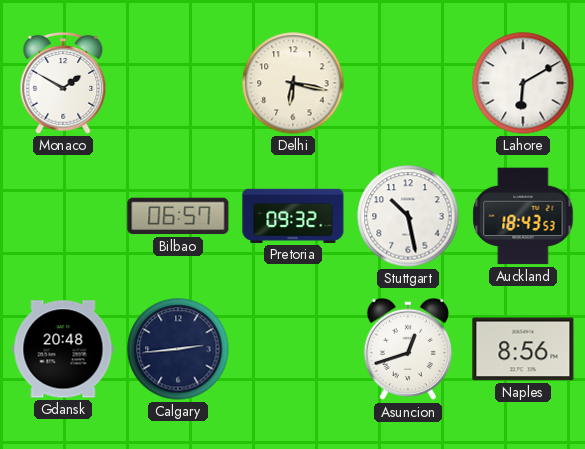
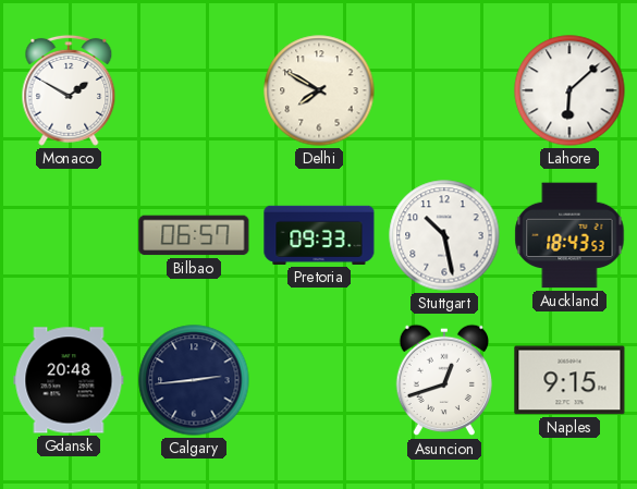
Delhi: 6:17 -> 7:50
Lahore: 6:10 -> 6:08
Pretoria: 09:32 -> 09:33
Naples: 8:56 -> 9:15
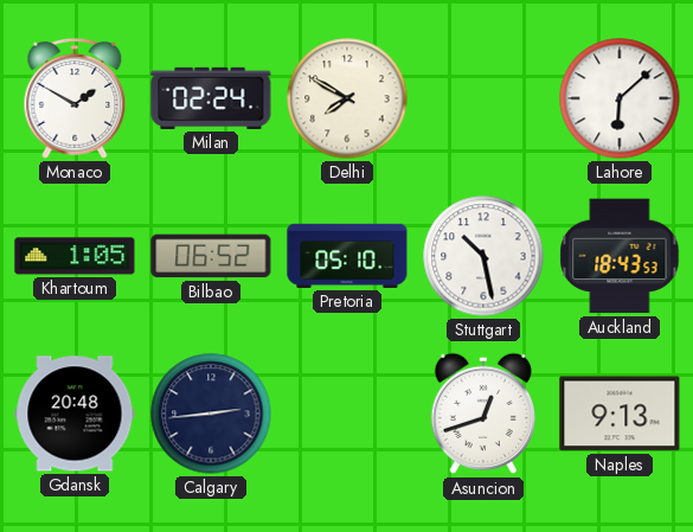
Milan: none -> 02:24
Khartoum: none -> 1:05
Bilbao: 06:57 -> 06:52
Pretoria: 09:33 -> 05:10
Naples: 9:15 -> 9:13
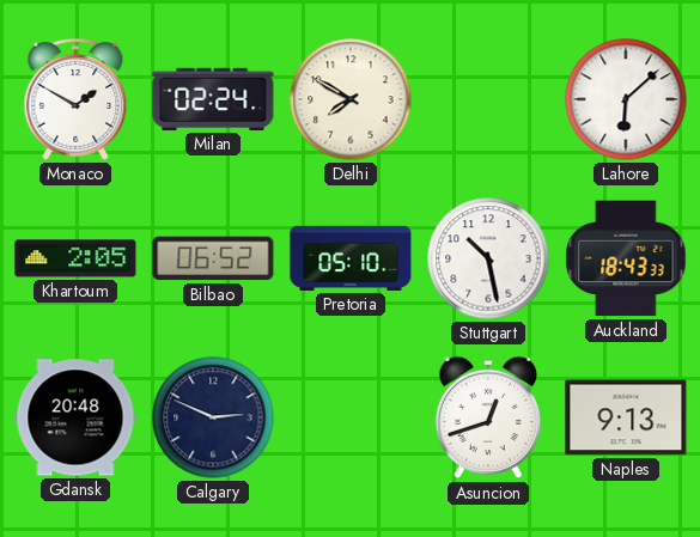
Khartoum: 1:05 -> 2:05
Auckland: 18:43:53 -> 18:43:33
Calgary: 2:44 -> 2:49
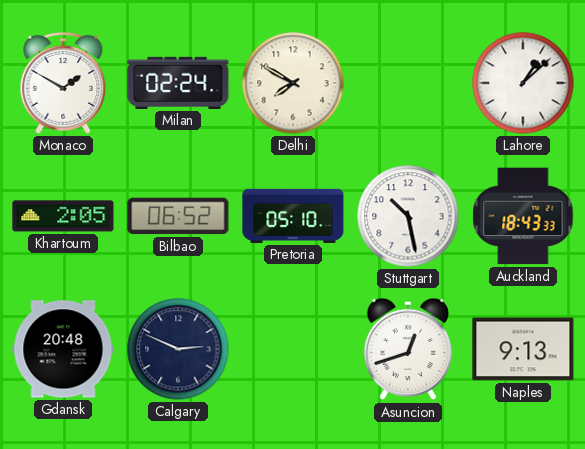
Lahore: 6:08 -> 1:08
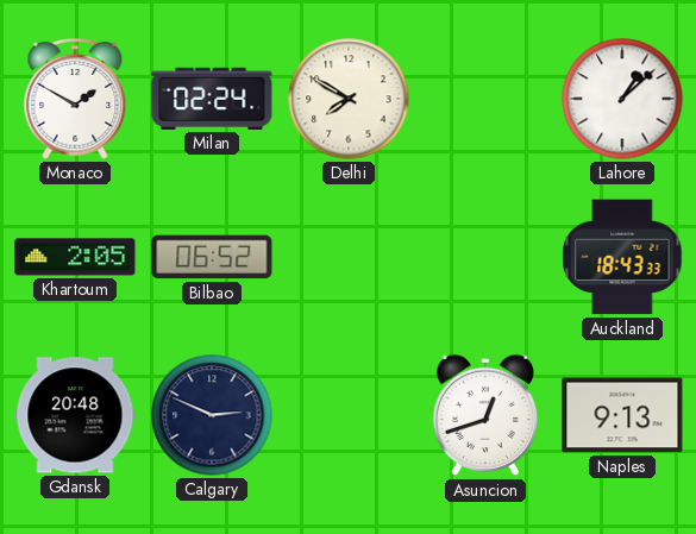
Pretoria: 05:10 -> none
Stuttgart: 10:28 -> none
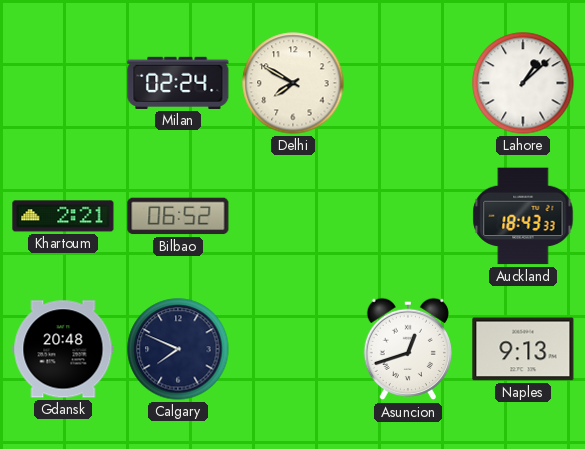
Monaco: 1:50 -> none
Khartoum: 2:05 -> 2:21
Calgary: 2:49 -> 7:49
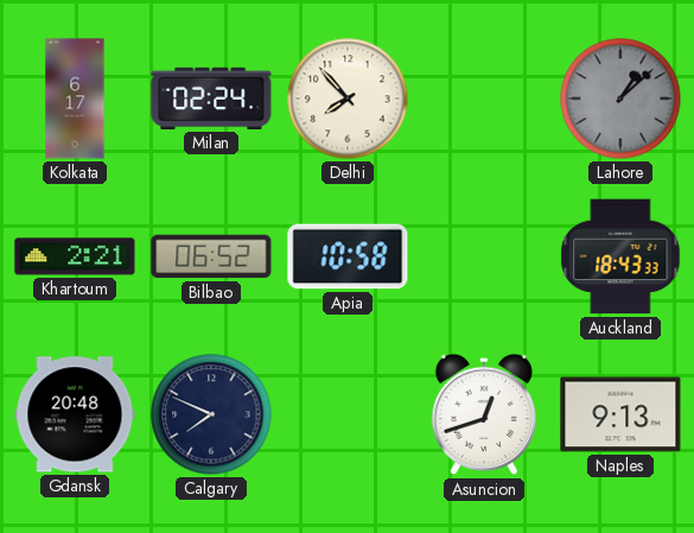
Kolkata: none -> 6:17
Delhi: 7:50 -> 7:53
Lahore dial: white -> grey
Apia: none -> 10:58
